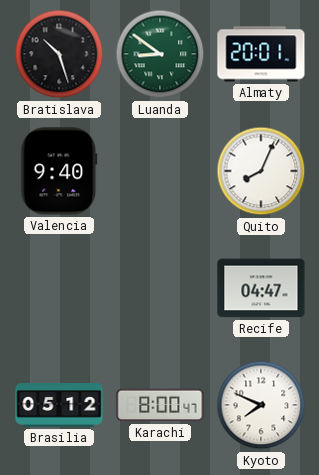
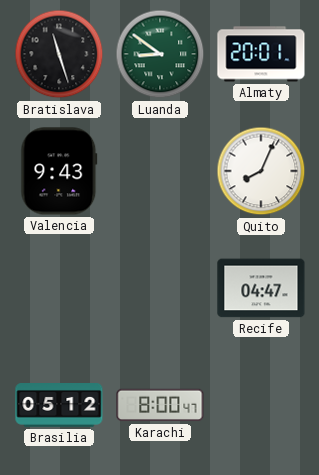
Bratislava: 10:27 -> 11:27
Valencia: 9:40 -> 9:43
Kyoto: 7:49 -> none
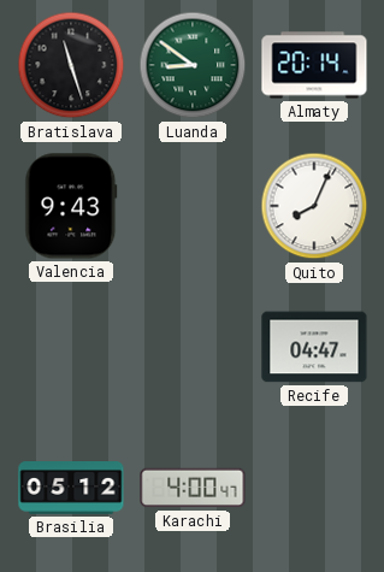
Almaty: 20:01 -> 20:14
Karachi: 8:00 -> 4:00
